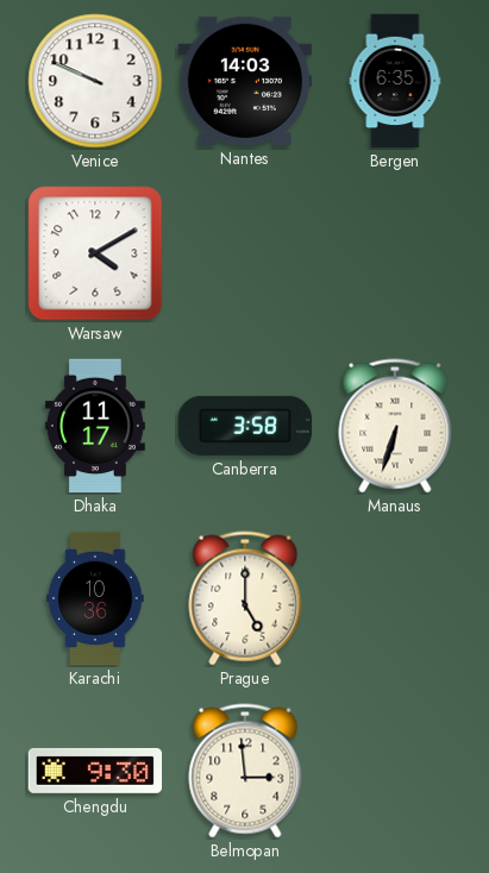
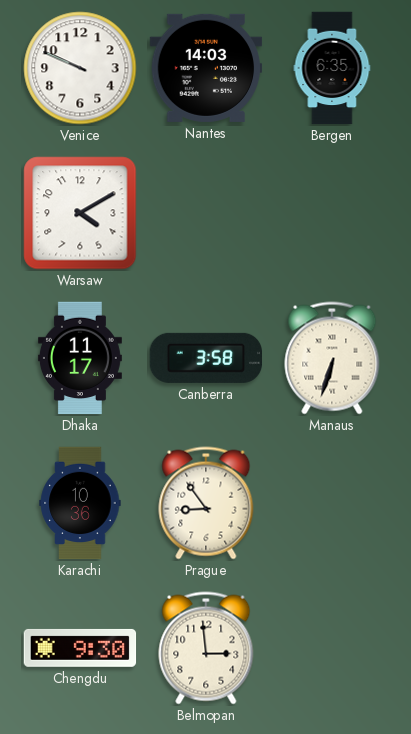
Prague: 5:00 -> 8:54
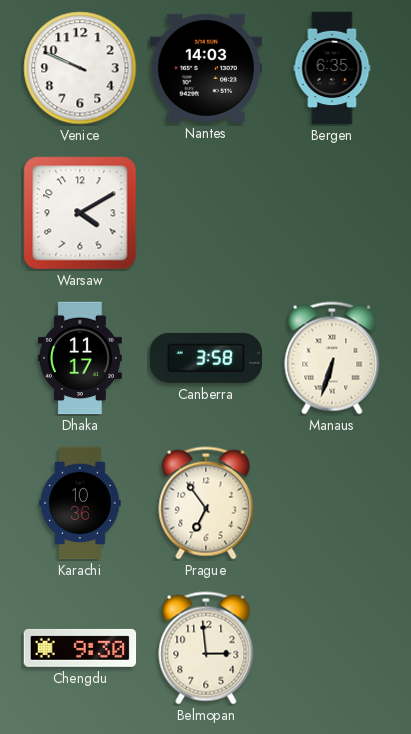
Prague: 8:54 -> 6:54
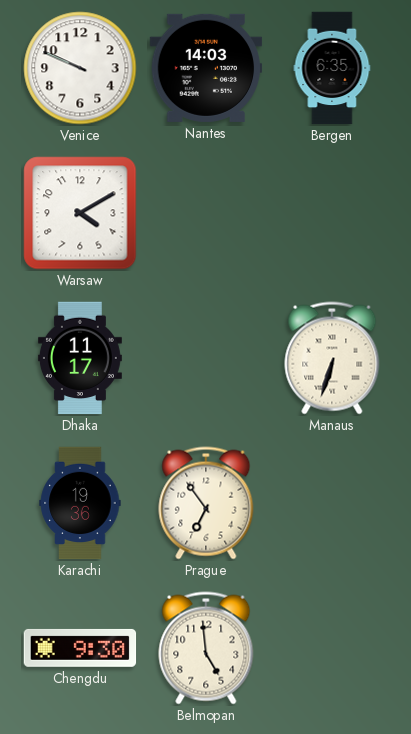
Canberra: 3:58 -> none
Karachi: 10:36 -> 19:36
Belmopan: 2:59 -> 4:59
